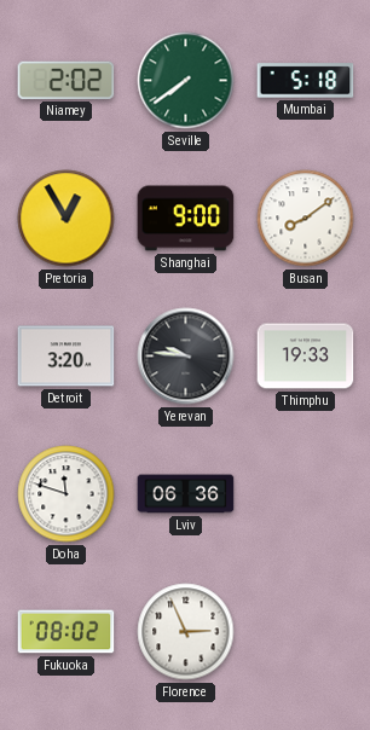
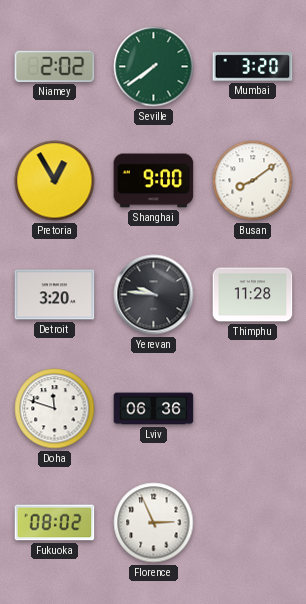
Mumbai: 5:18 -> 3:20
Thimphu: 19:33 -> 11:28
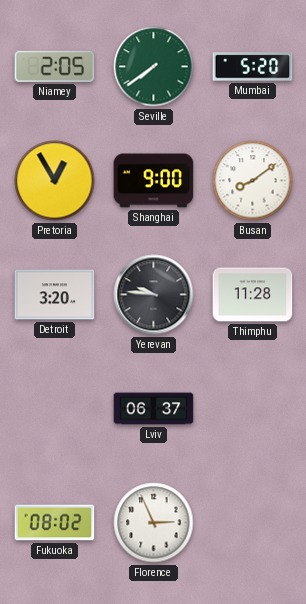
Niamey: 2:02 -> 2:05
Mumbai: 3:20 -> 5:20
Doha: 11:48 -> none
Lviv: 06:36 -> 06:37
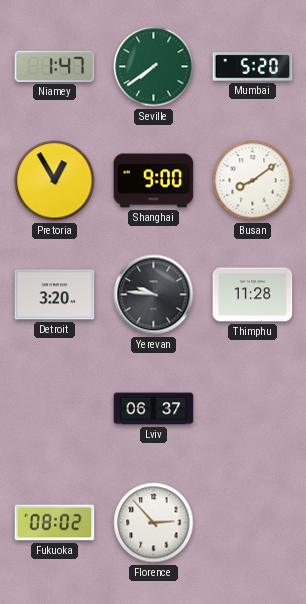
Niamey: 2:05 -> 1:47
Florence: 2:56 -> 2:53
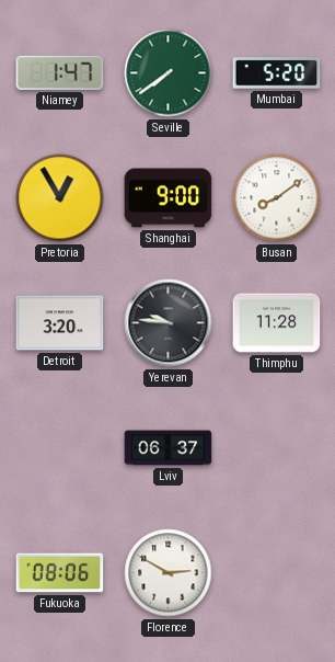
Fukuoka: 08:02 -> 08:06
Florence: 2:53 -> 2:50
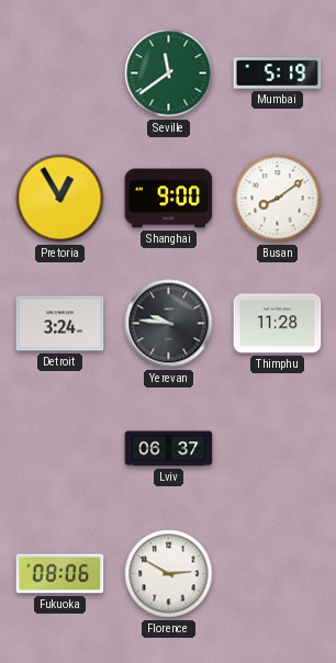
Niamey: 1:47 -> none
Seville: 7:39 -> 11:39
Mumbai: 5:20 -> 5:19
Detroit: 3:20 -> 3:24
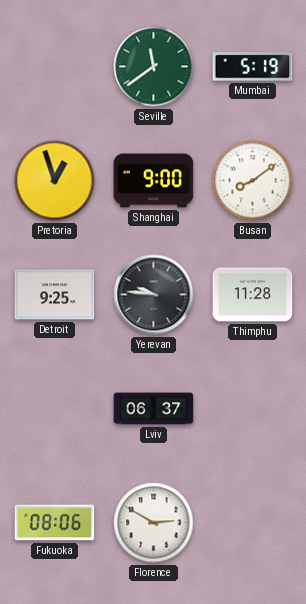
Pretoria: 12:55 -> 12:57
Detroit: 3:24 -> 9:25
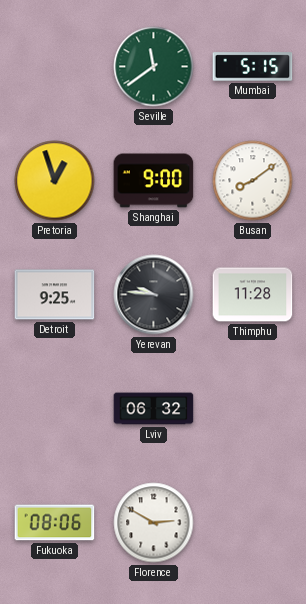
Mumbai: 5:19 -> 5:15
Lviv: 06:37 -> 06:32
